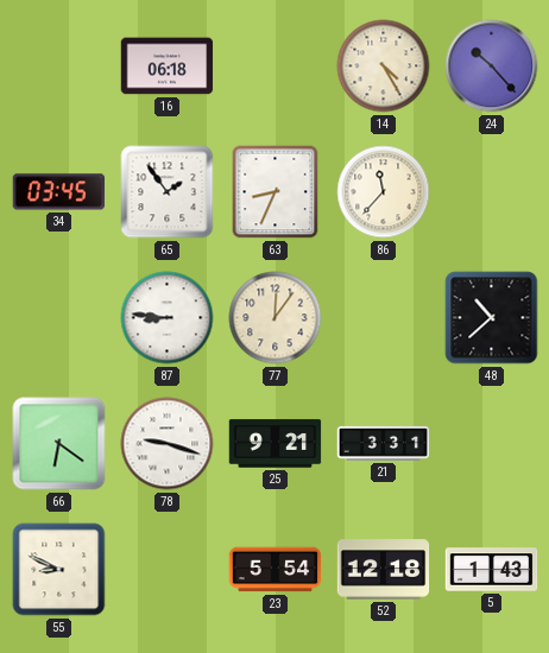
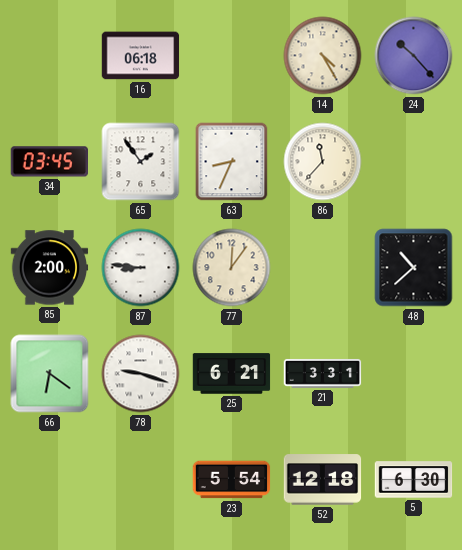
85: none -> 2:00
25: 9:21 -> 6:21
55: 8:49 -> none
5: 1:43 -> 6:30
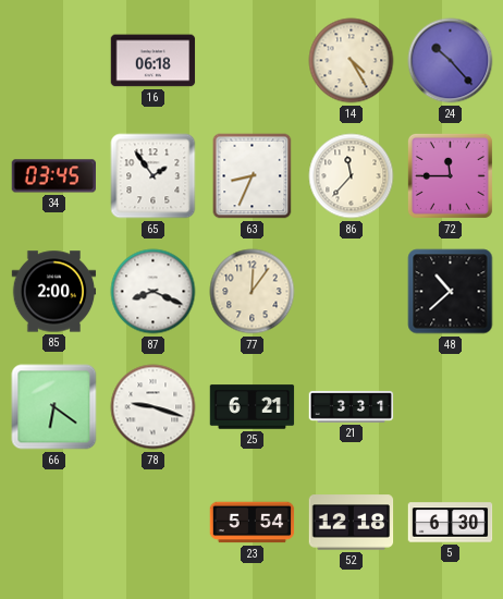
72: none -> 11:45
87: 8:46 -> 8:19
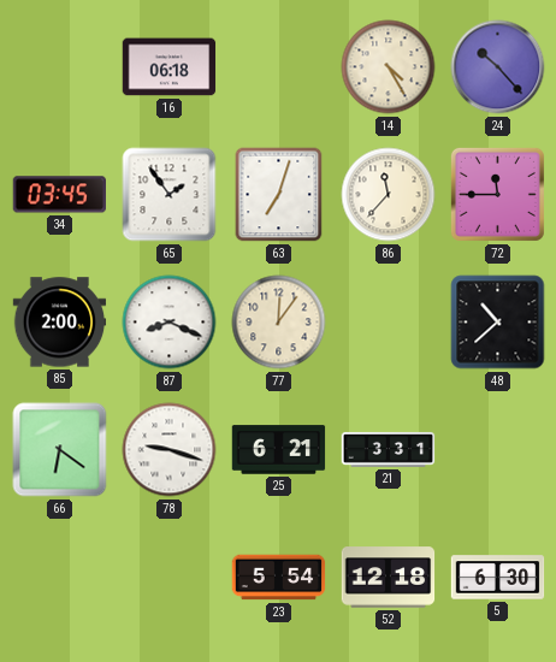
63: 8:34 -> 7:03
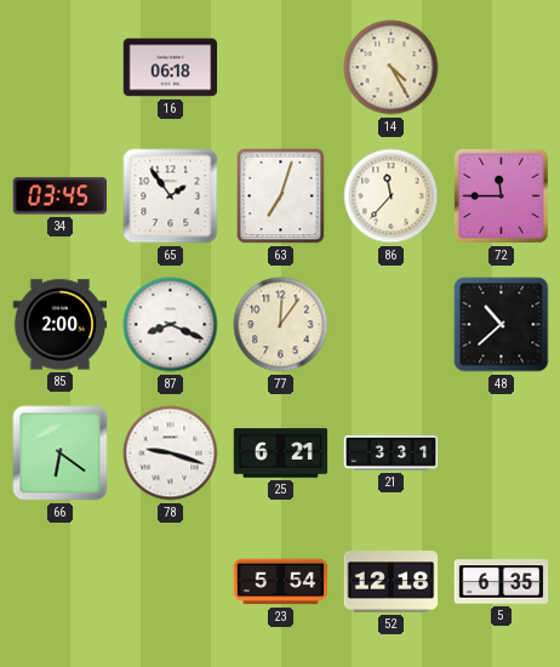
24: 10:23 -> none
5: 6:30 -> 6:35
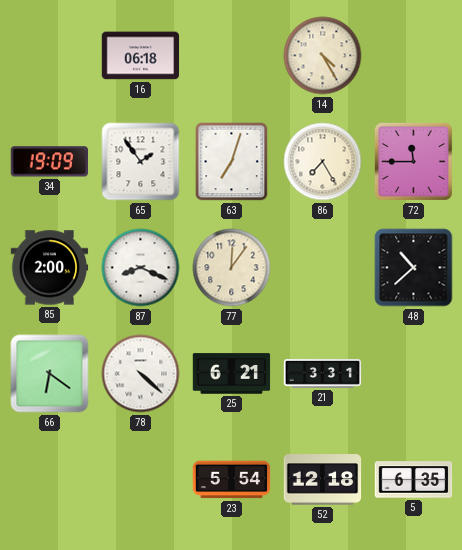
34: 03:45 -> 19:09
86: 11:37 -> 7:25
78: 9:18 -> 4:22
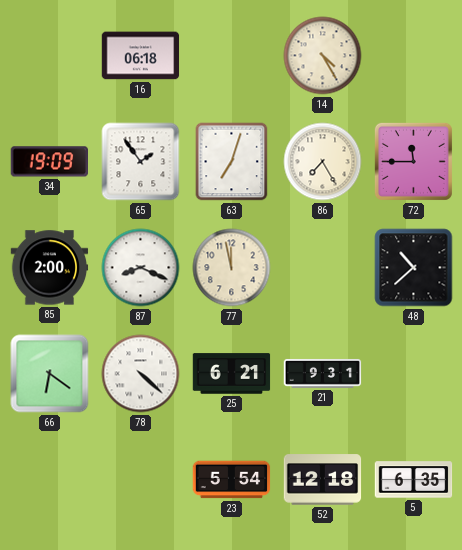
77: 12:06 -> 11:58
21: 3:31 -> 9:31
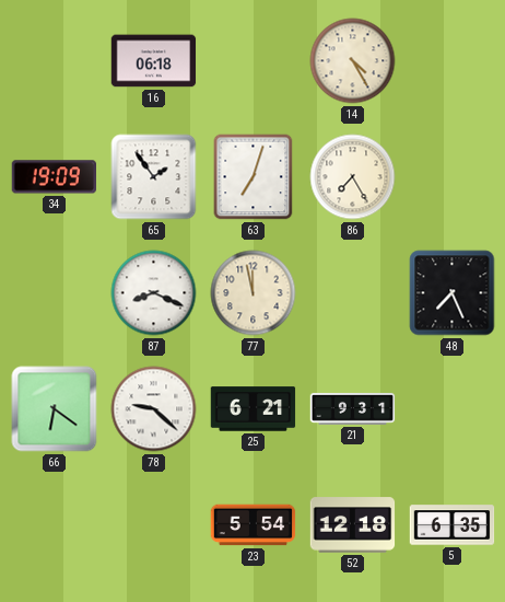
72: 11:45 -> none
85: 2:00 -> none
48: 10:38 -> 7:26
78: 4:22 -> 9:22
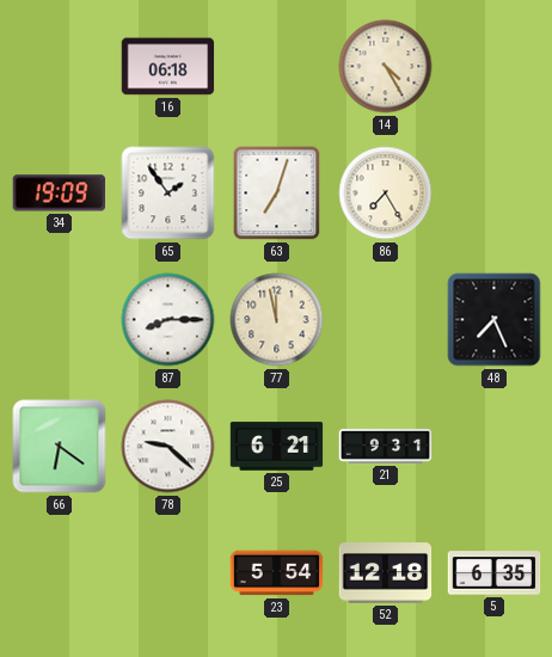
87: 8:19 -> 8:15
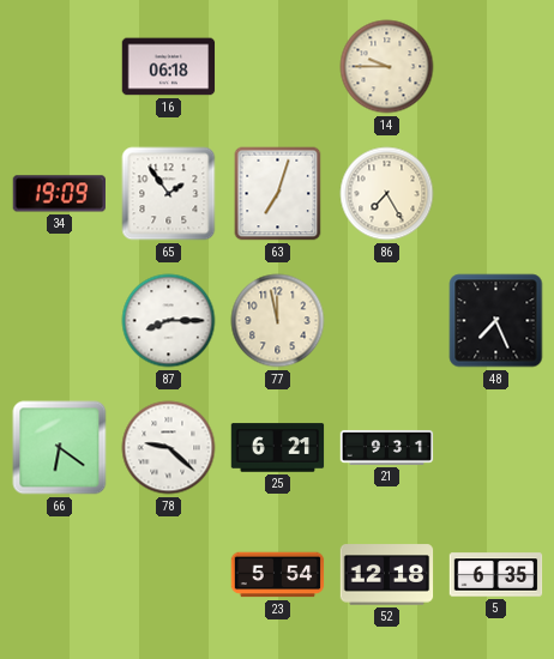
14: 4:25 -> 9:45
